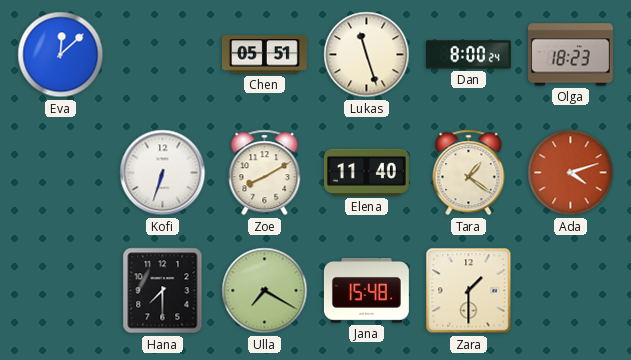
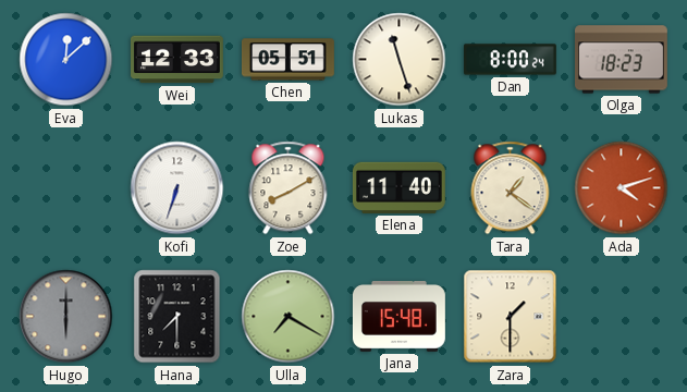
Wei: none -> 12:33
Hugo: none -> 6:00
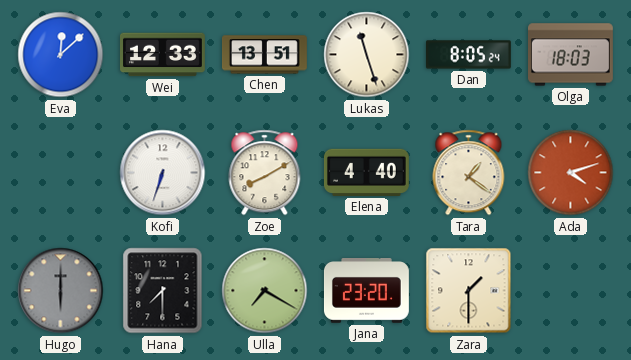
Chen: 05:51 -> 13:51
Dan: 8:00 -> 8:05
Olga: 18:23 -> 18:03
Elena: 11:40 -> 4:40
Jana: 15:48 -> 23:20
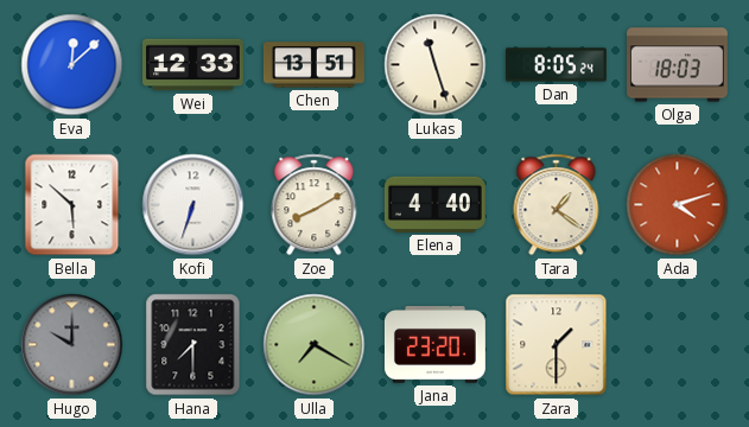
Bella: none -> 5:52
Hugo: 6:00 -> 10:00
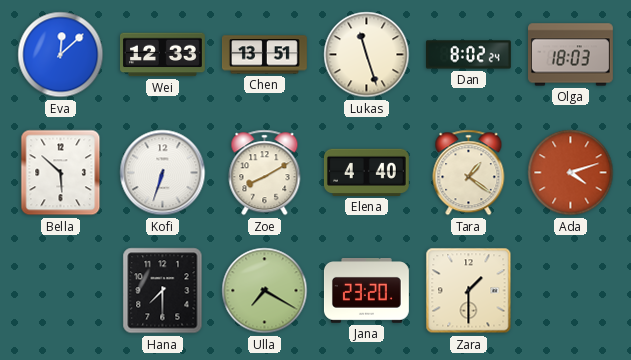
Dan: 8:05 -> 8:02
Hugo: 10:00 -> none
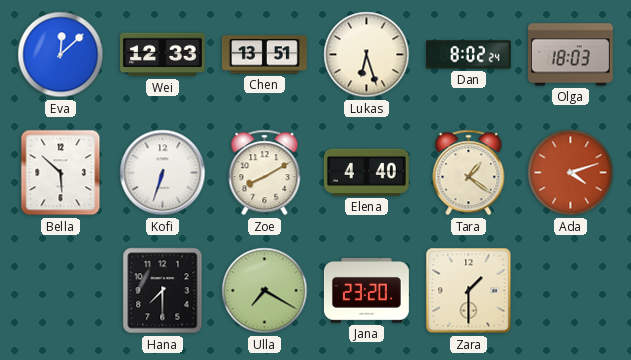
Lukas: 11:27 -> 6:27
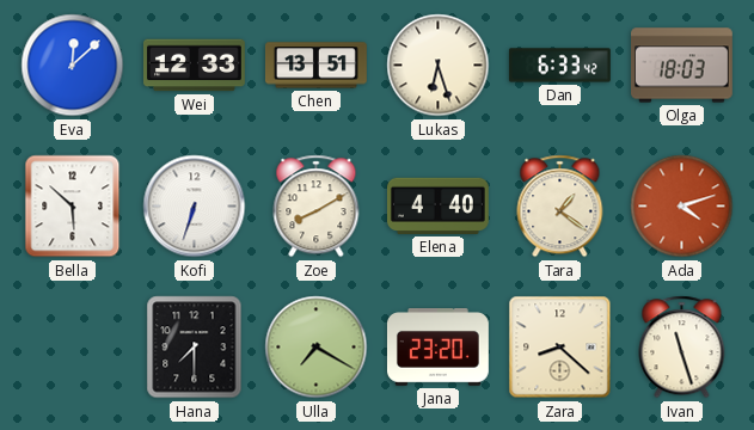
Dan: 8:02 -> 6:33
Zara: 1:30 -> 8:22
Ivan: none -> 11:27
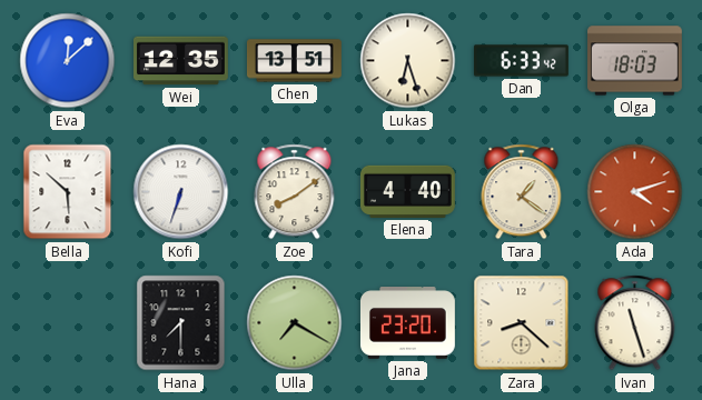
Wei: 12:33 -> 12:35
Zoe: 8:10 -> 8:09
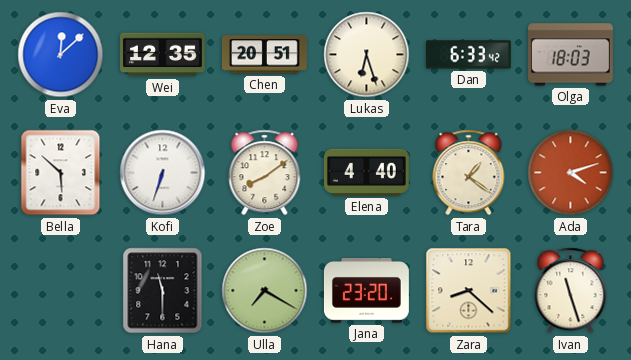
Chen: 13:51 -> 20:51
Hana: 7:30 -> 11:30
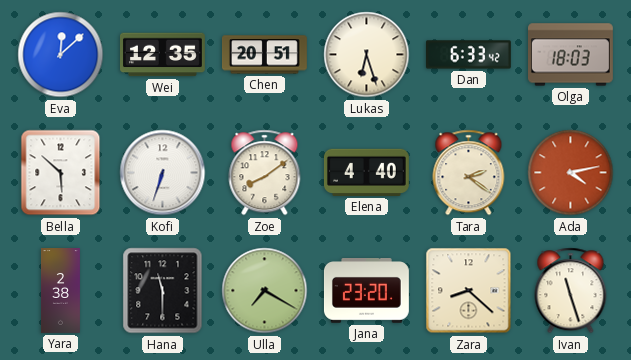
Tara: 1:21 -> 2:21
Ada: 4:12 -> 4:13
Yara: none -> 2:38
